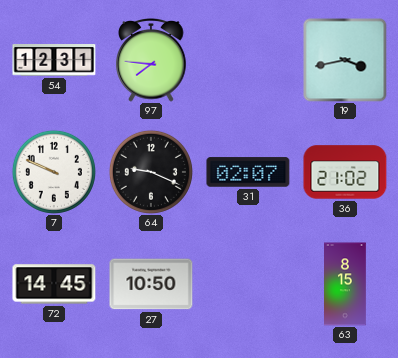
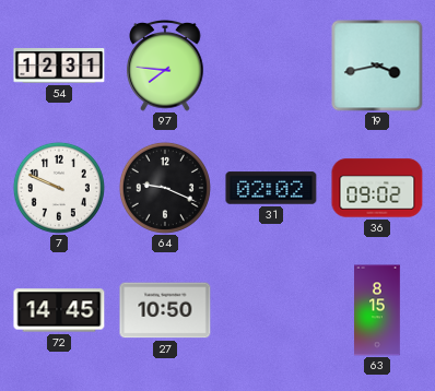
31: 02:07 -> 02:02
36: 21:02 -> 09:02
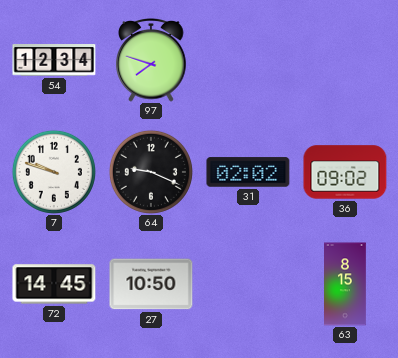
54: 12:31 -> 12:34
97: 7:46 -> 7:48
19: 3:43 -> none
7: 9:49 -> 9:48
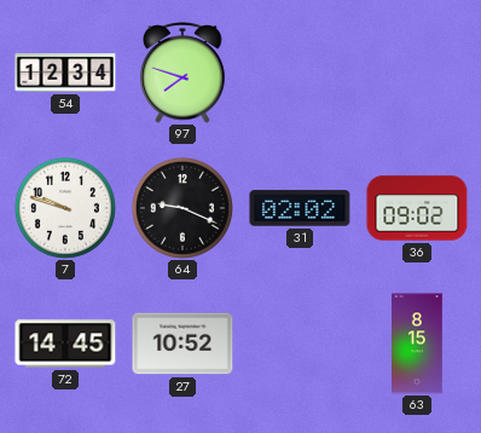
27: 10:50 -> 10:52
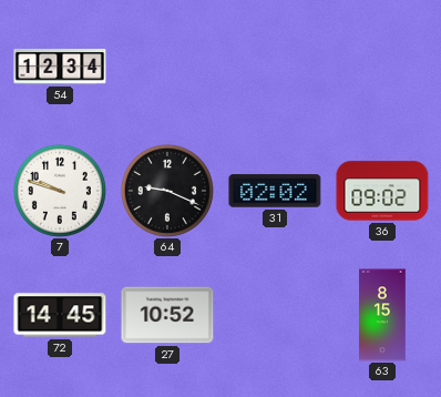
97: 7:48 -> none
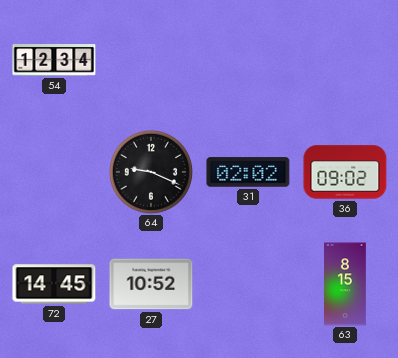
7: 9:48 -> none
